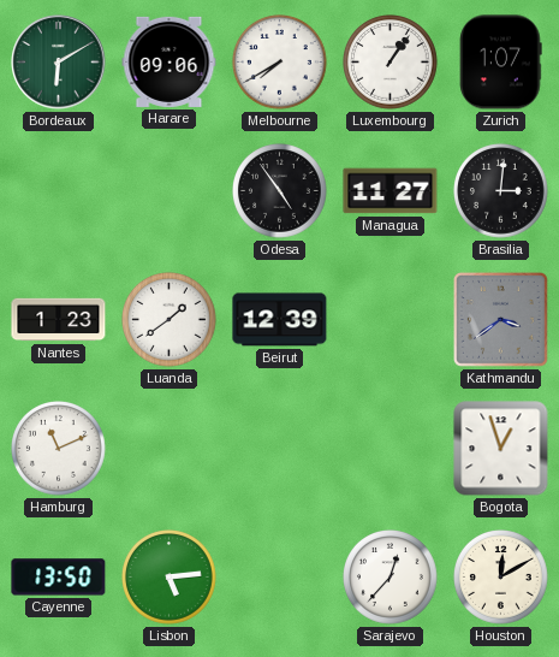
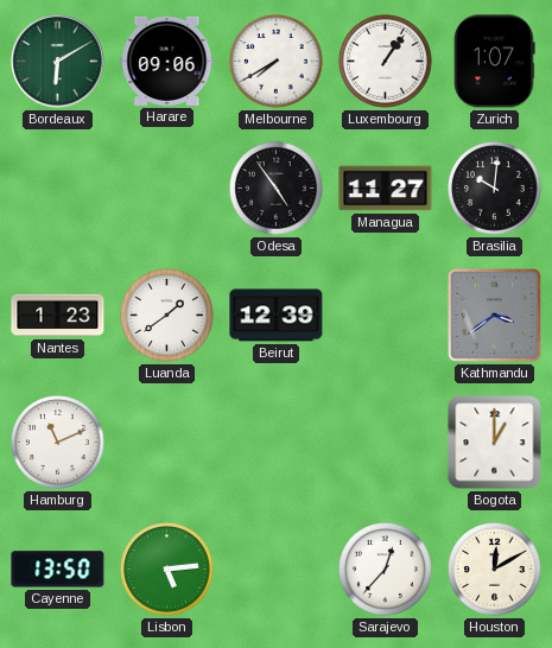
Brasilia: 3:01 -> 10:01
Bogota: 12:57 -> 1:00
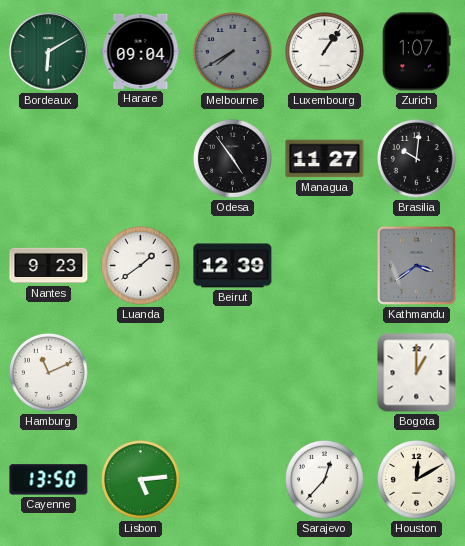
Harare: 09:06 -> 09:04
Melbourne dial: white -> grey
Nantes: 1:23 -> 9:23
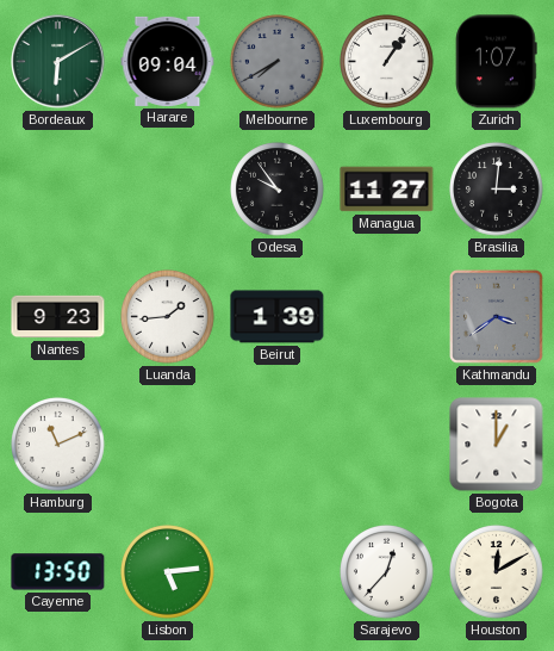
Odesa: 4:54 -> 9:54
Brasilia: 10:01 -> 3:01
Luanda: 1:39 -> 1:44
Beirut: 12:39 -> 1:39
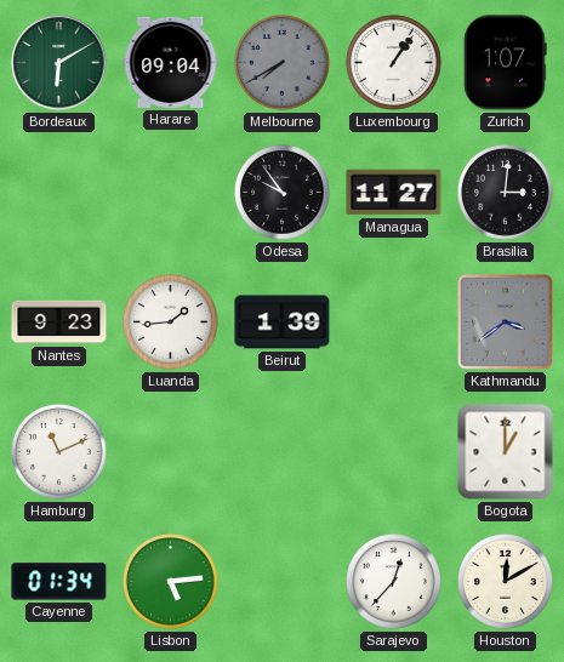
Cayenne: 13:50 -> 01:34
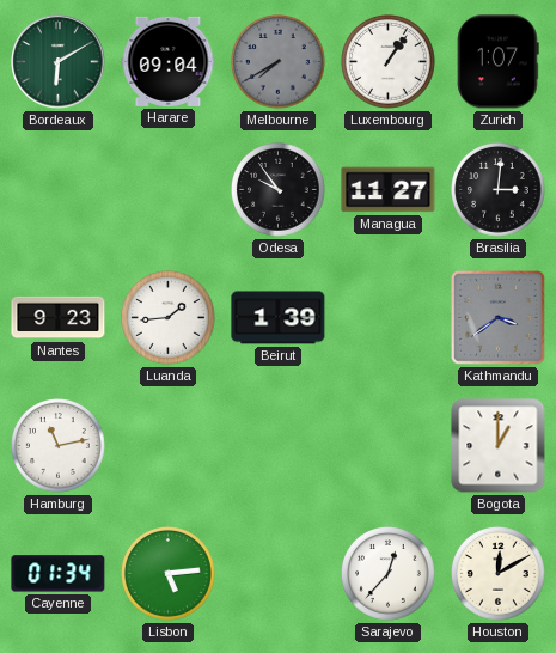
Hamburg: 11:11 -> 11:13
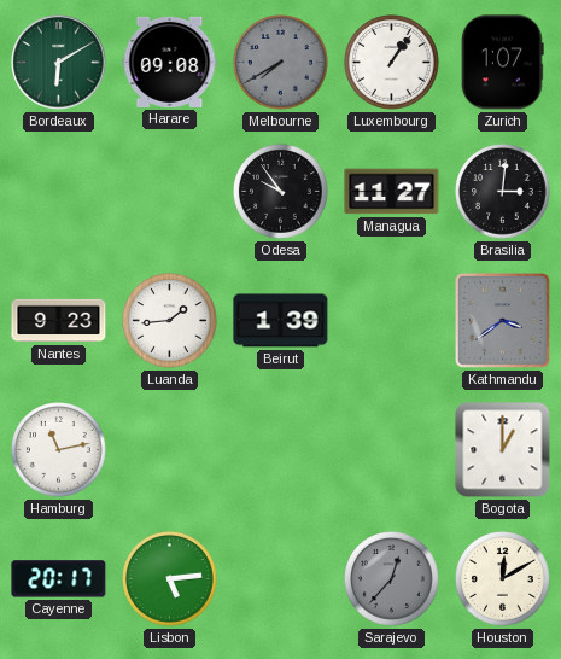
Harare: 09:04 -> 09:08
Cayenne: 01:34 -> 20:17
Sarajevo dial: white -> grey
